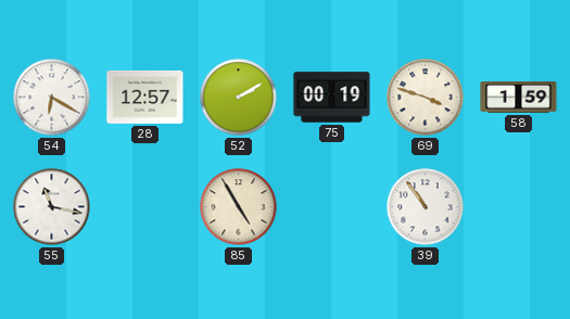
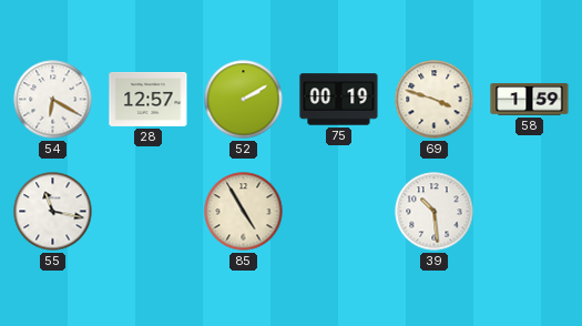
39: 10:54 -> 10:29
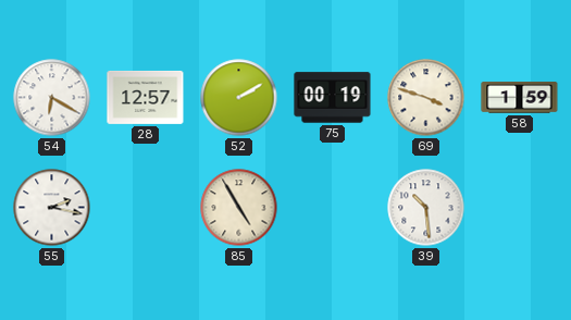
55: 11:17 -> 2:17
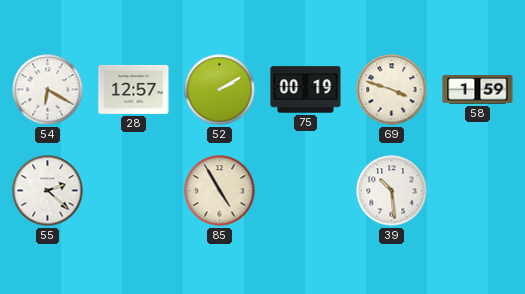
55: 2:17 -> 2:22
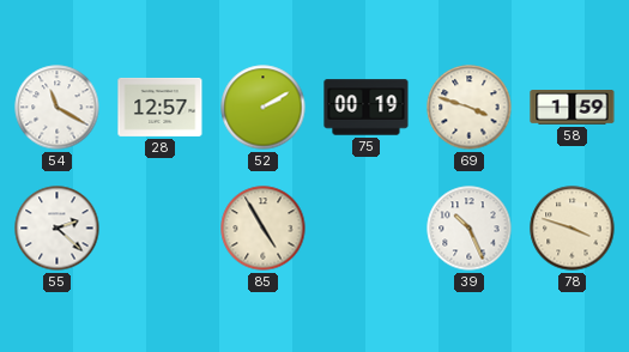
54: 6:20 -> 11:20
39: 10:29 -> 10:26
78: none -> 3:48
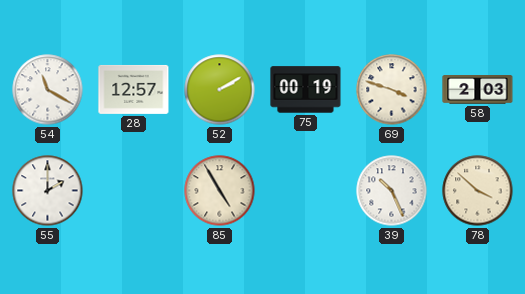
58: 1:59 -> 2:03
55: 2:22 -> 2:00
78: 3:48 -> 3:52
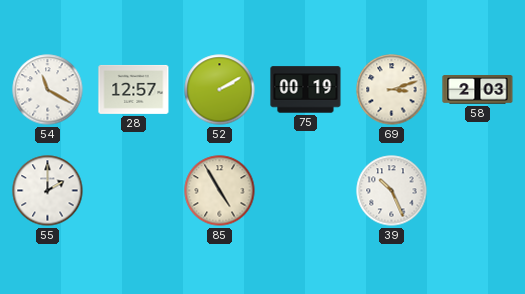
69: 3:48 -> 3:12
78: 3:52 -> none
